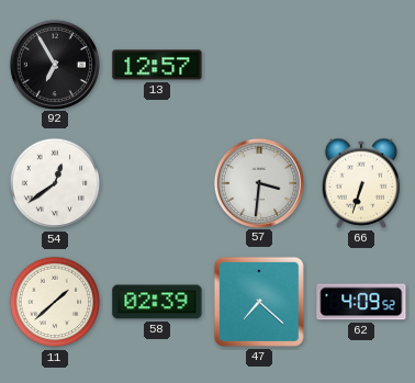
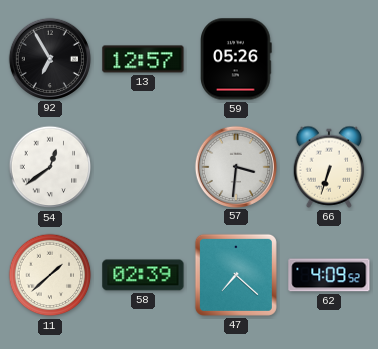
59: none -> 05:26
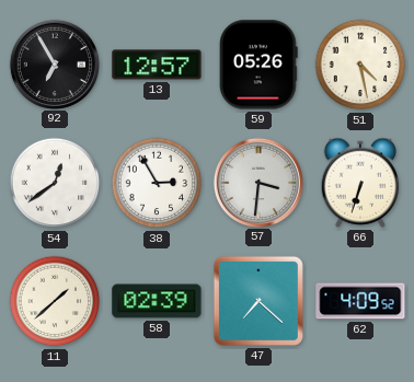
51: none -> 4:28
38: none -> 2:55
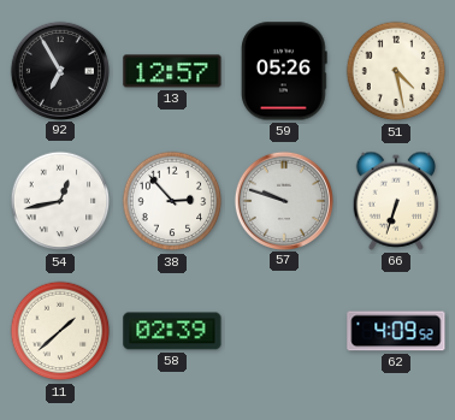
54: 12:39 -> 12:43
38: 2:55 -> 2:53
57: 3:31 -> 9:48
47: 7:22 -> none
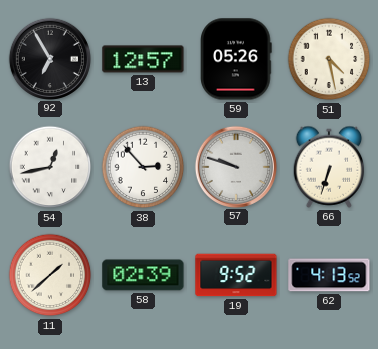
19: none -> 9:52
62: 4:09 -> 4:13
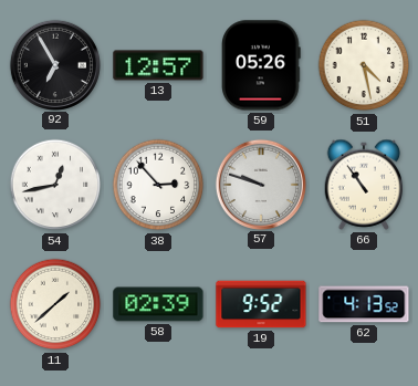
66: 6:33 -> 10:54
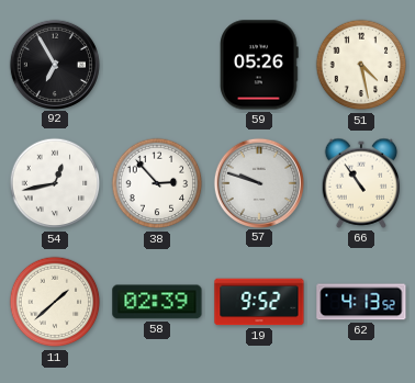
13: 12:57 -> none
